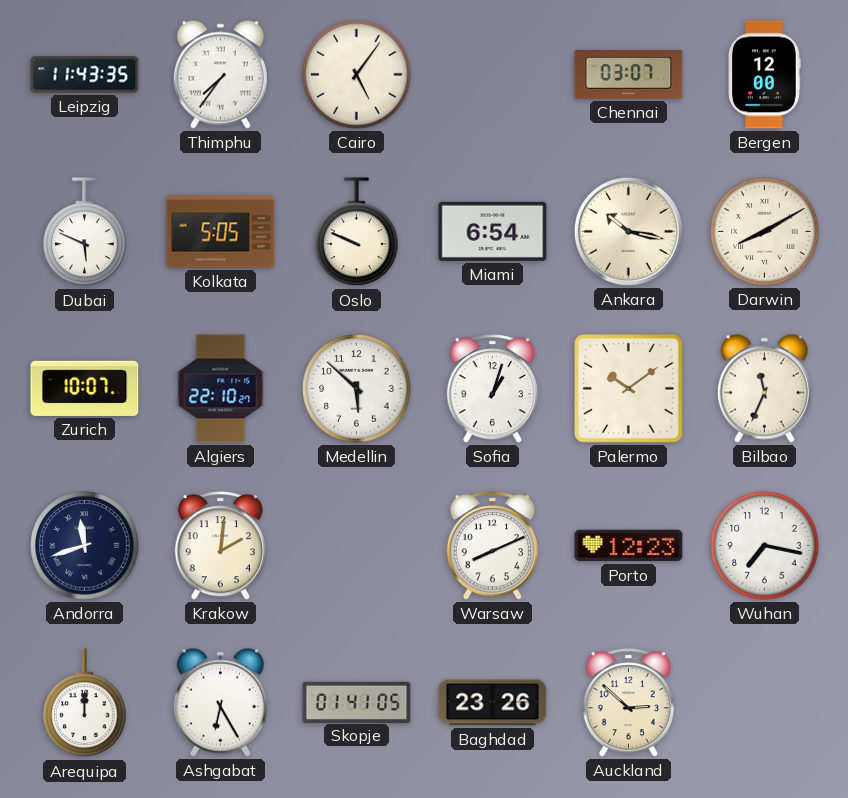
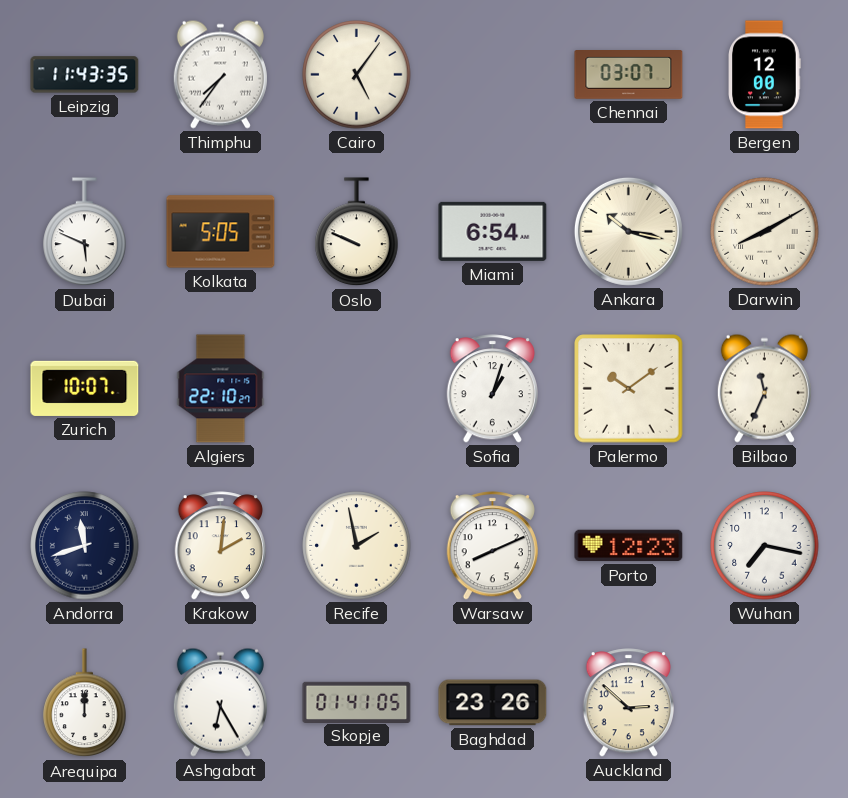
Medellin: 5:52 -> none
Recife: none -> 1:58
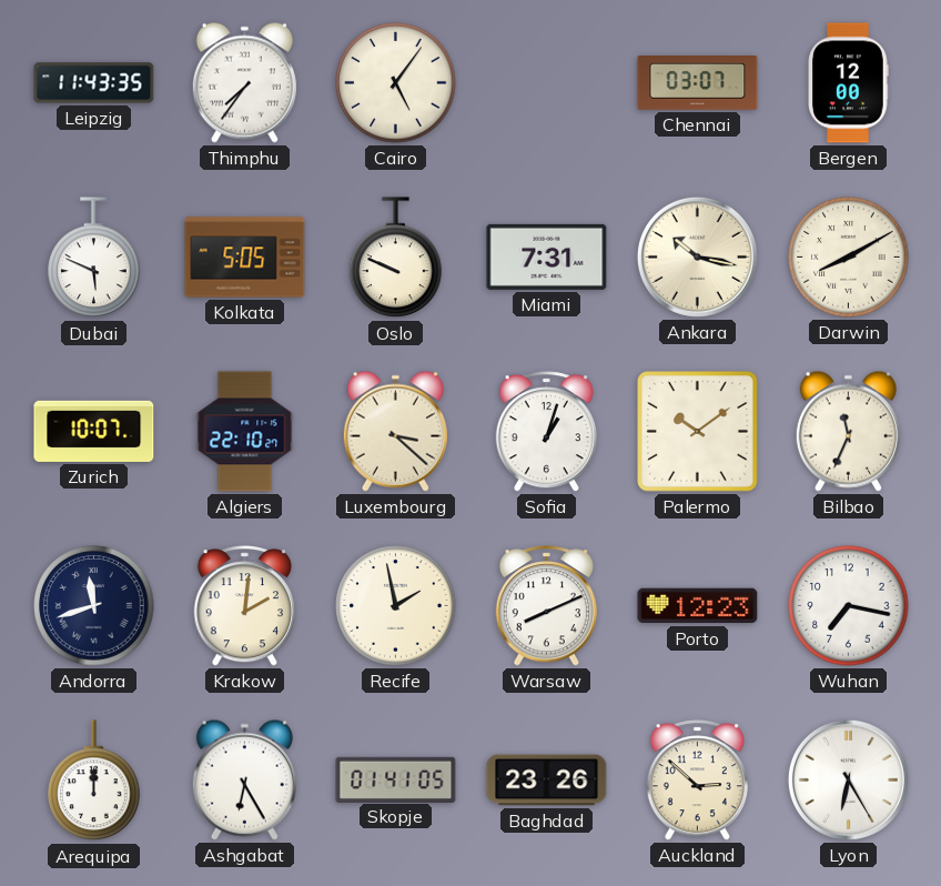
Miami: 6:54 -> 7:31
Luxembourg: none -> 3:22
Lyon: none -> 6:25
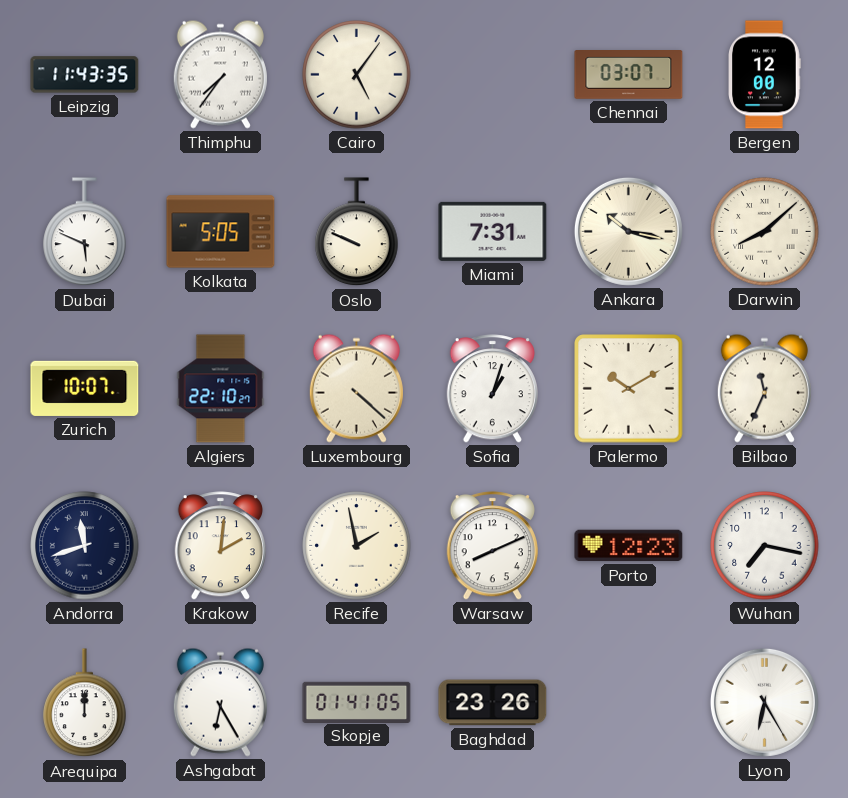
Darwin: 8:10 -> 8:08
Luxembourg: 3:22 -> 4:22
Palermo: 10:09 -> 10:10
Auckland: 2:52 -> none
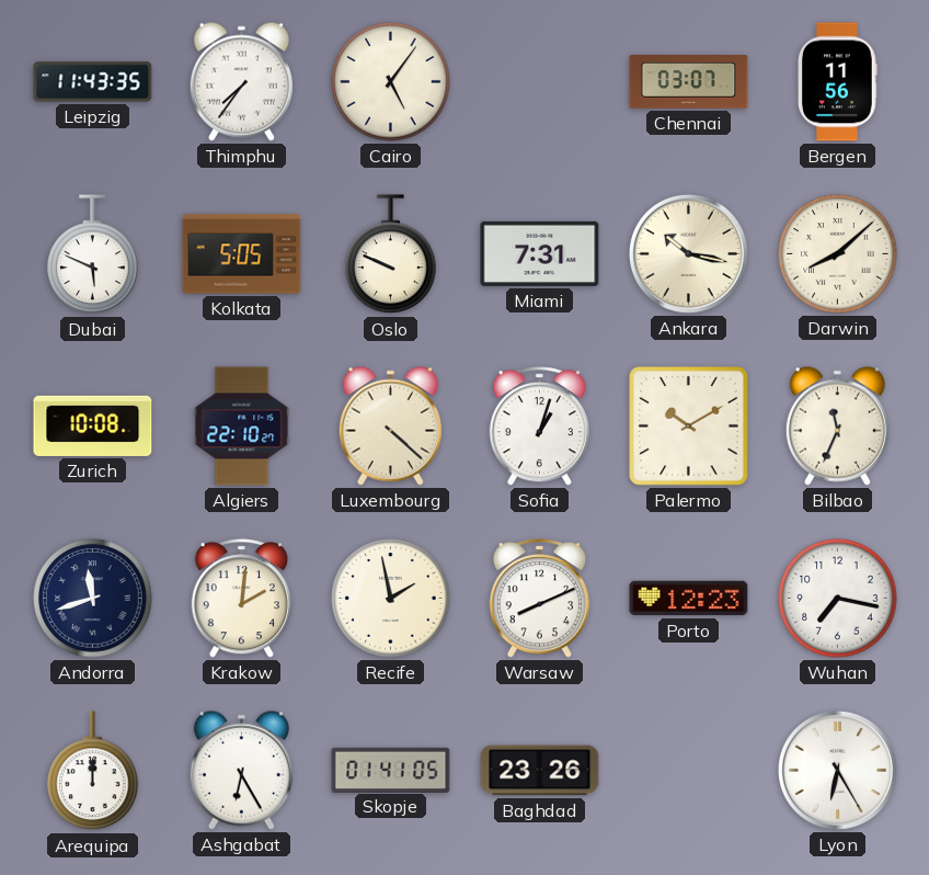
Bergen: 12:00 -> 11:56
Zurich: 10:07 -> 10:08
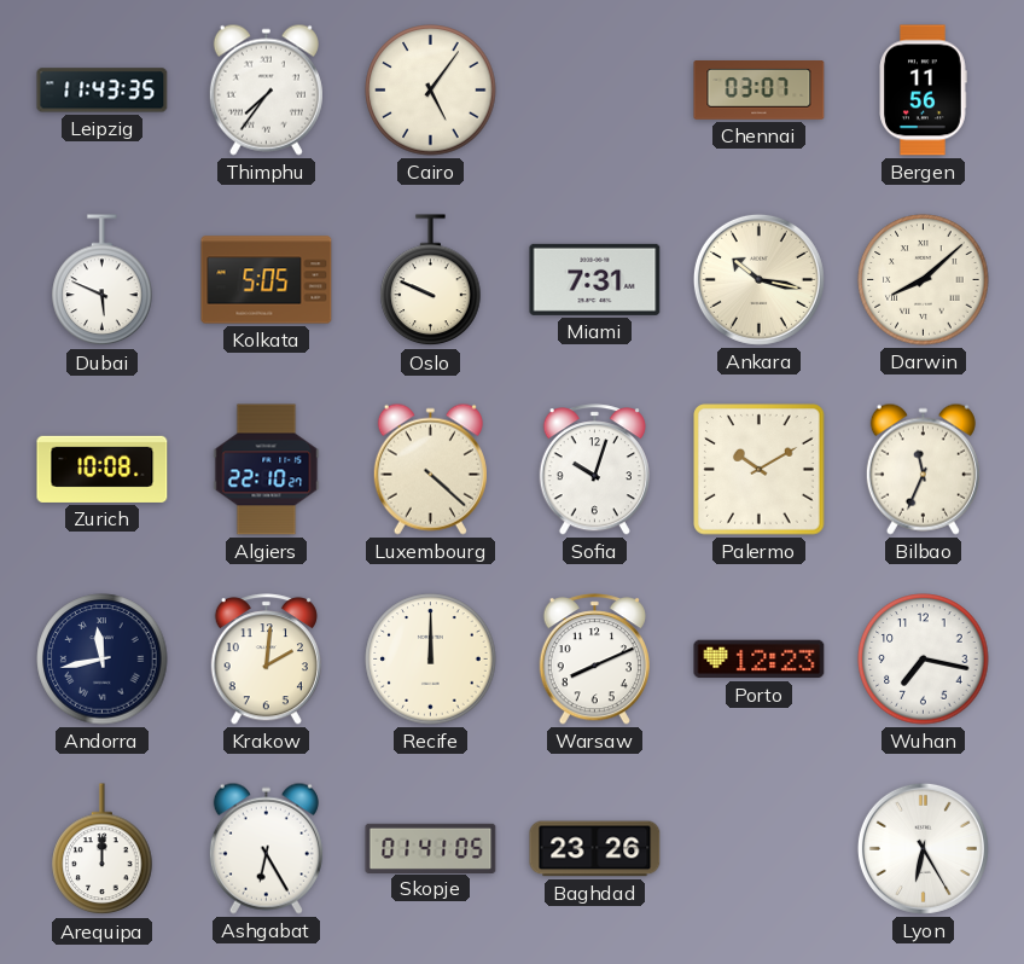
Sofia: 1:03 -> 10:03
Andorra: 11:42 -> 11:43
Recife: 1:58 -> 12:00
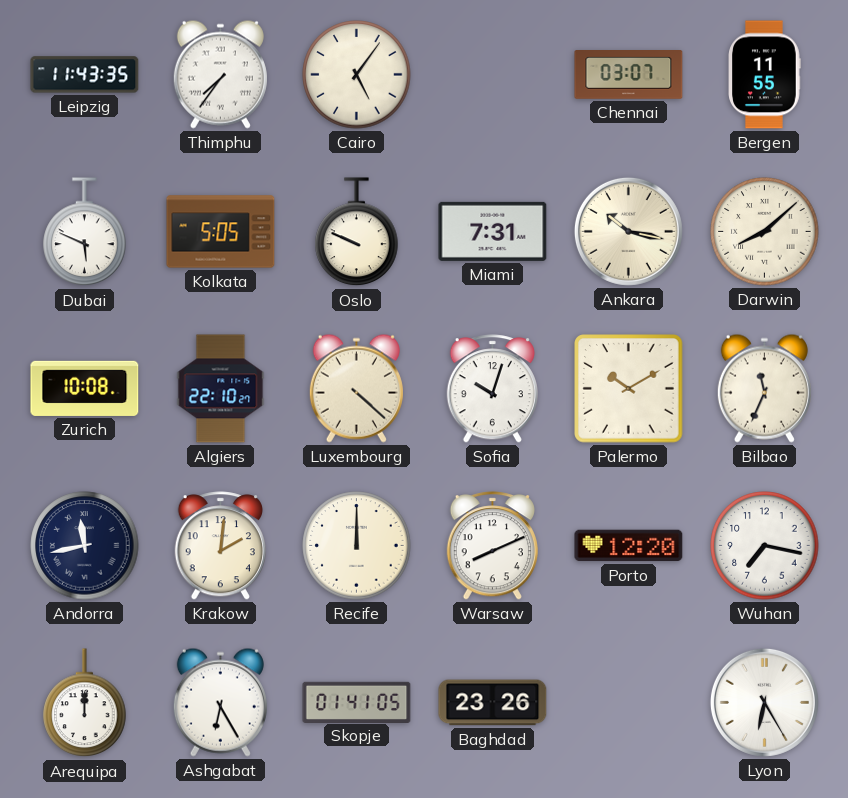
Bergen: 11:56 -> 11:55
Porto: 12:23 -> 12:20
